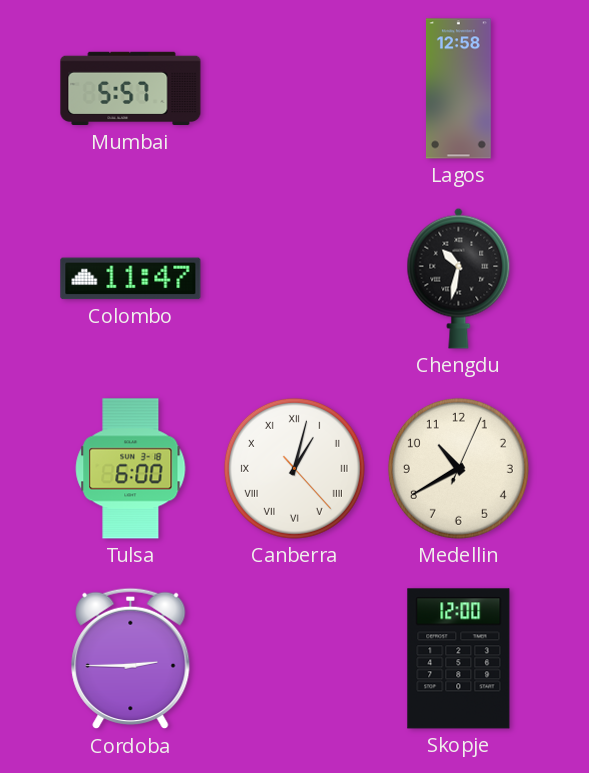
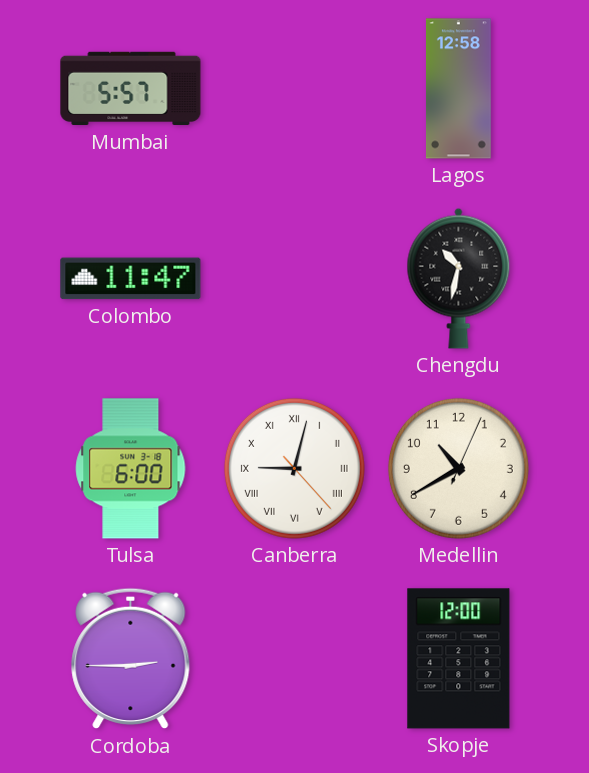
Canberra: 1:02 -> 9:02
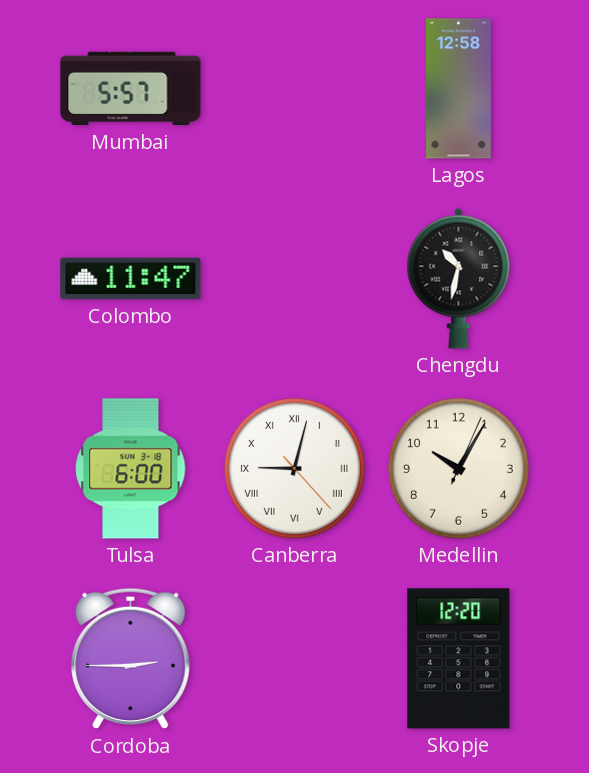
Medellin: 10:40 -> 10:05
Skopje: 12:00 -> 12:20
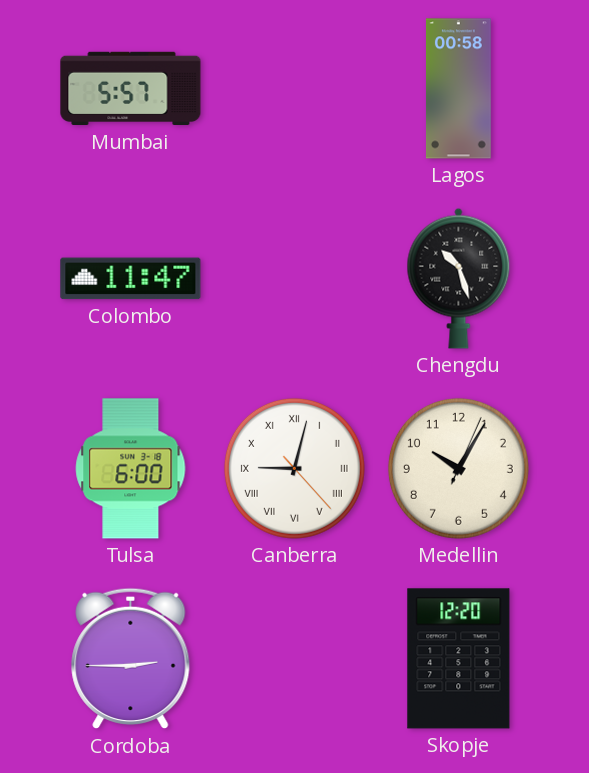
Lagos: 12:58 -> 00:58
Chengdu: 10:32 -> 10:27
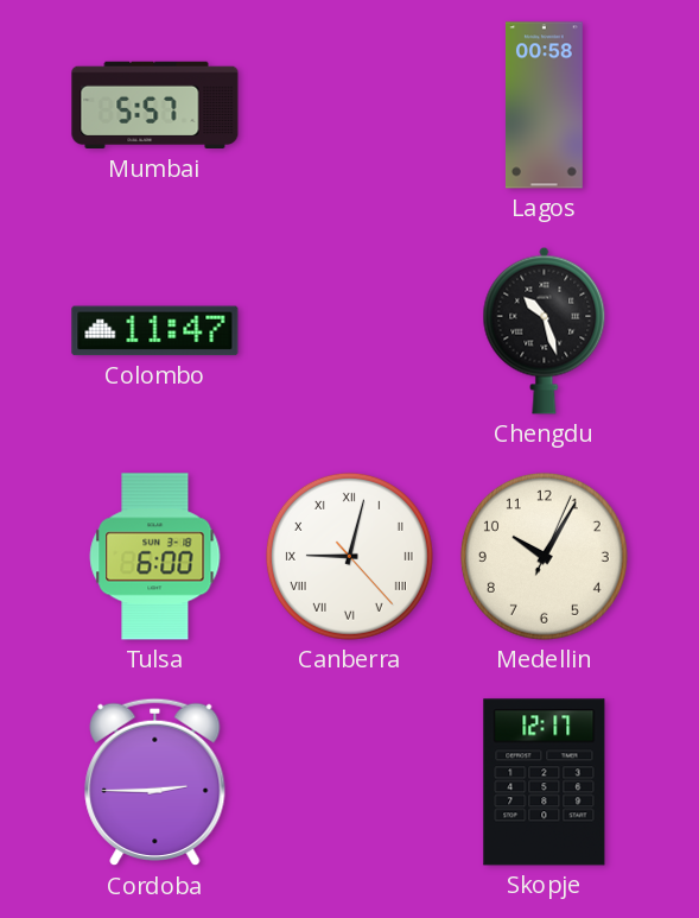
Skopje: 12:20 -> 12:17
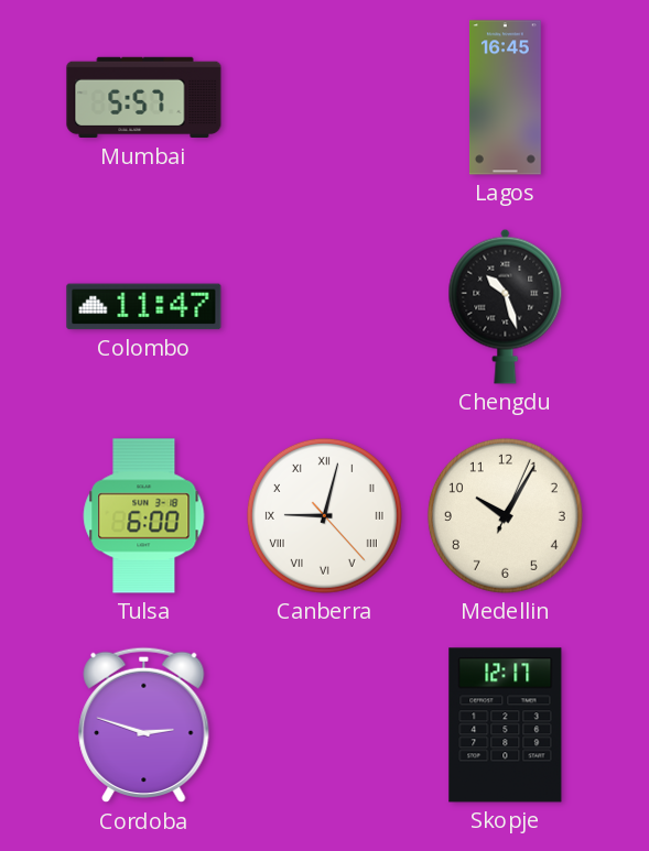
Lagos: 00:58 -> 16:45
Cordoba: 2:45 -> 2:48
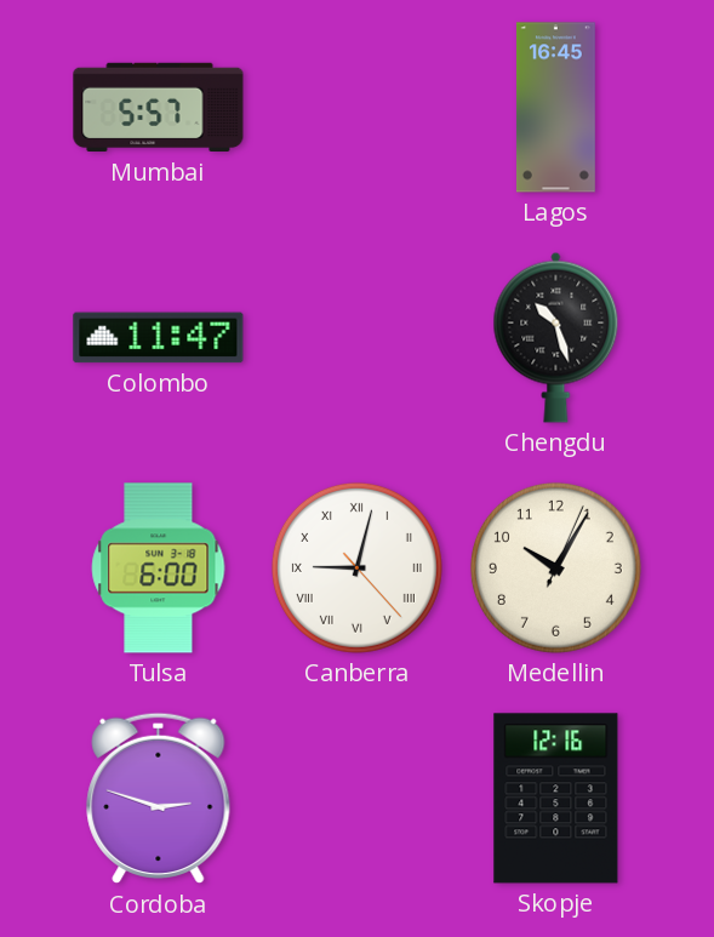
Skopje: 12:17 -> 12:16
